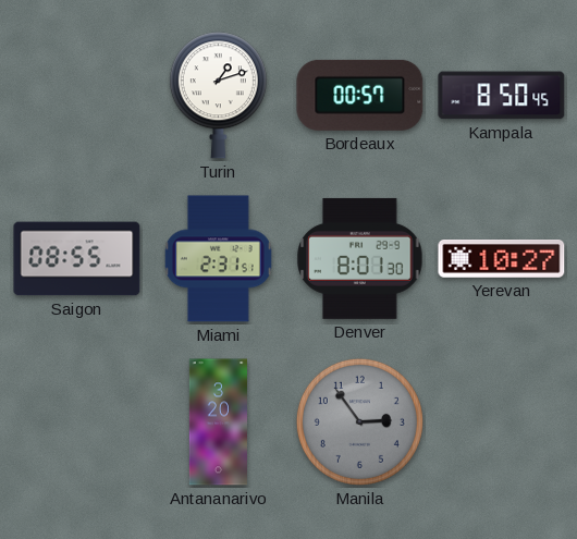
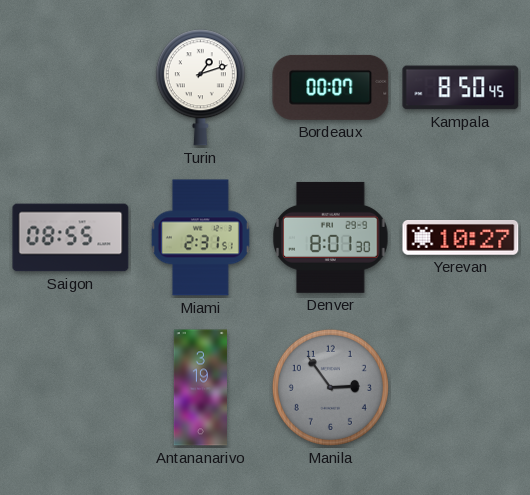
Bordeaux: 00:57 -> 00:07
Antananarivo: 3:20 -> 3:19
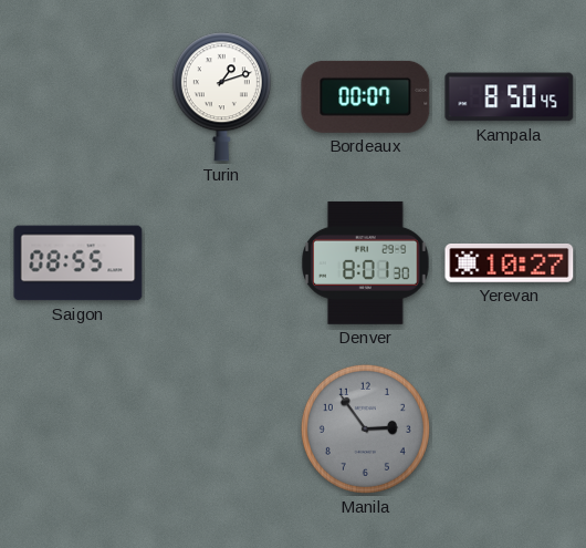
Miami: 2:31 -> none
Antananarivo: 3:19 -> none
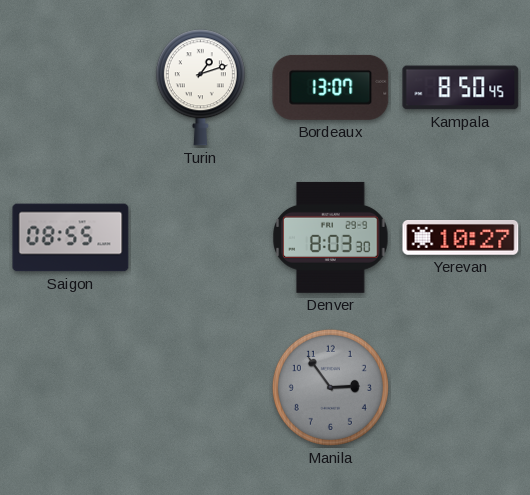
Bordeaux: 00:07 -> 13:07
Denver: 8:01 -> 8:03
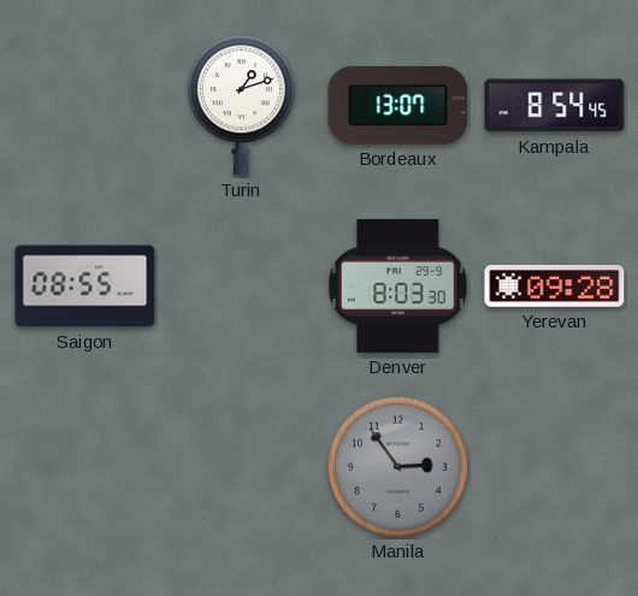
Kampala: 8:50 -> 8:54
Yerevan: 10:27 -> 09:28
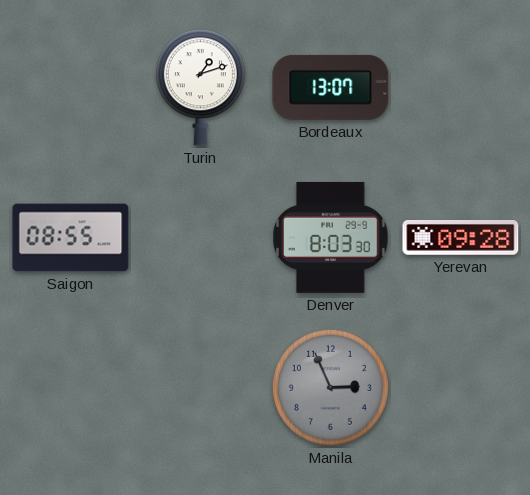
Kampala: 8:54 -> none
Manila: 2:54 -> 2:56
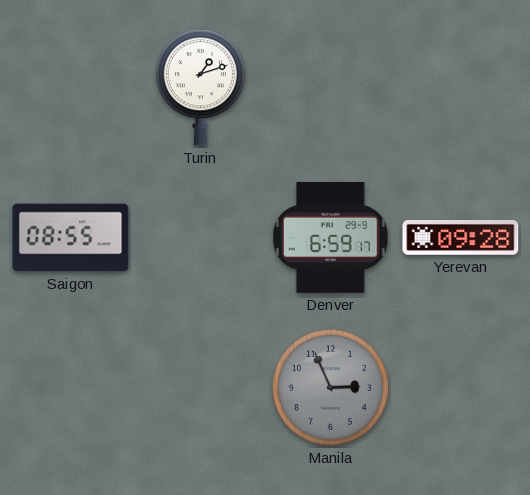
Bordeaux: 13:07 -> none
Denver: 8:03 -> 6:59
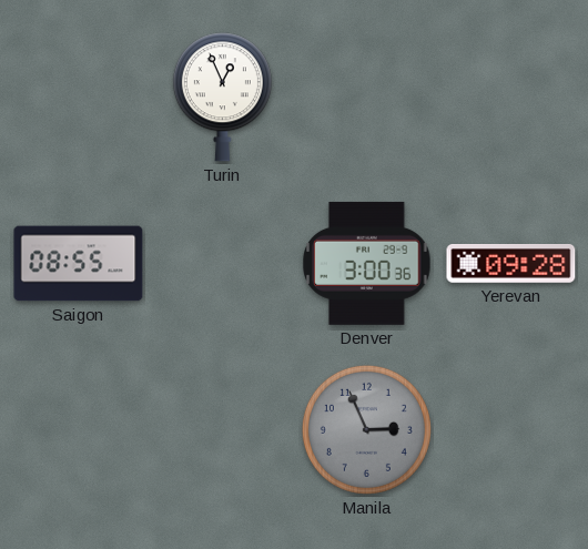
Turin: 1:12 -> 12:56
Denver: 6:59 -> 3:00
